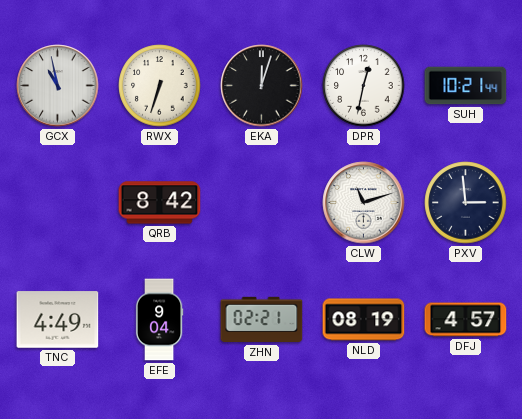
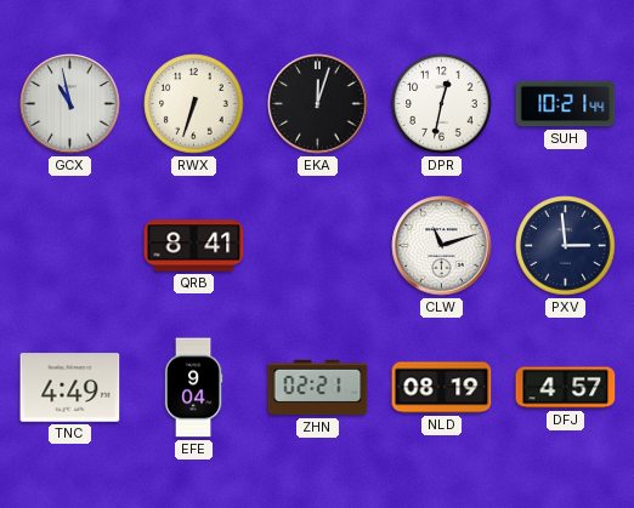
QRB: 8:42 -> 8:41
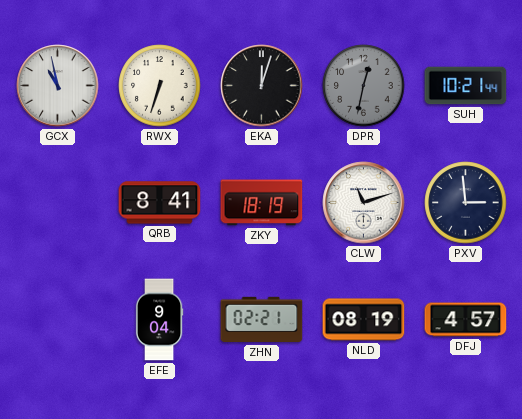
DPR dial: white -> grey
ZKY: none -> 18:19
TNC: 4:49 -> none
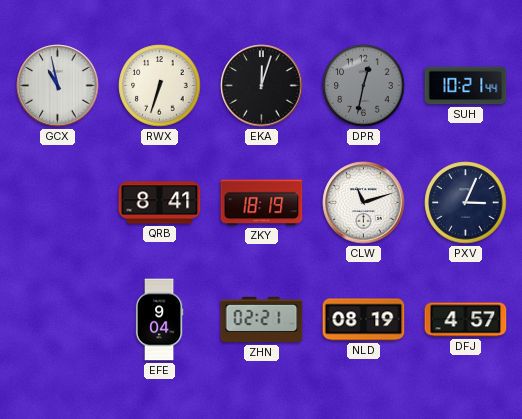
PXV: 2:59 -> 3:04
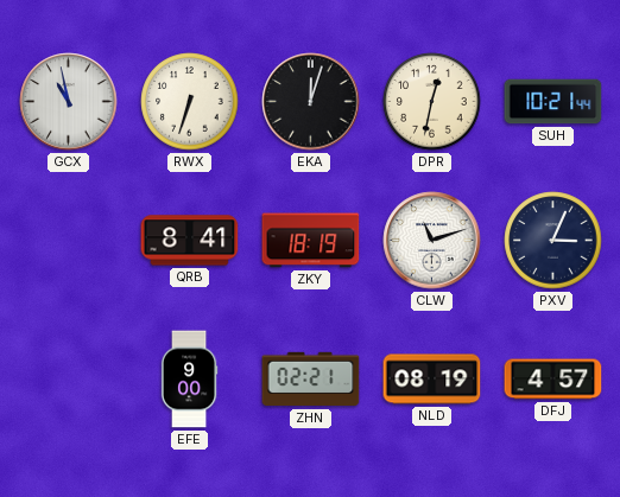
DPR dial: grey -> cream
EFE: 9:04 -> 9:00
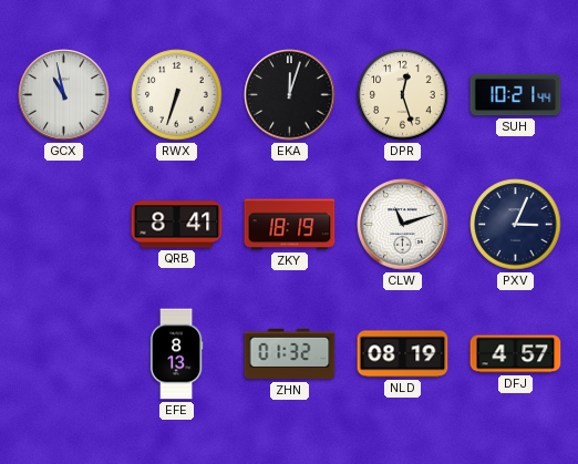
DPR: 12:32 -> 12:27
EFE: 9:00 -> 8:13
ZHN: 02:21 -> 01:32
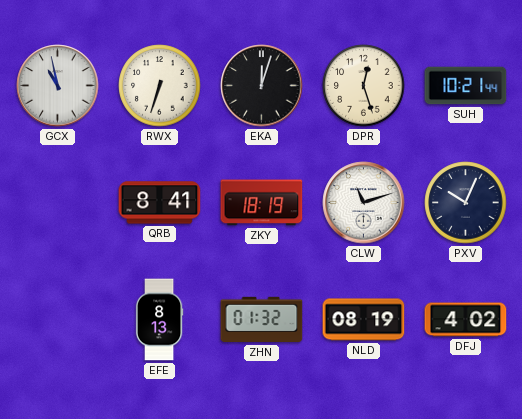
PXV: 3:04 -> 10:04
DFJ: 4:57 -> 4:02
